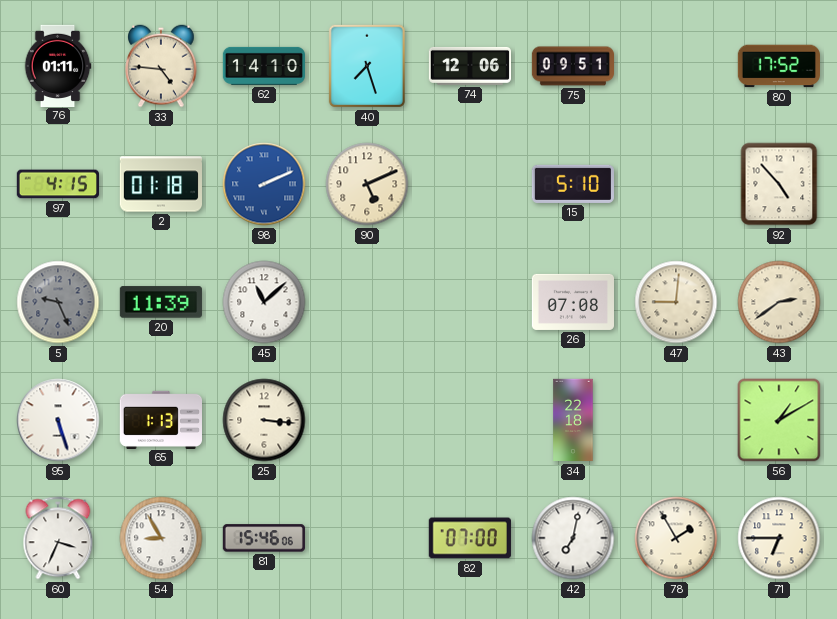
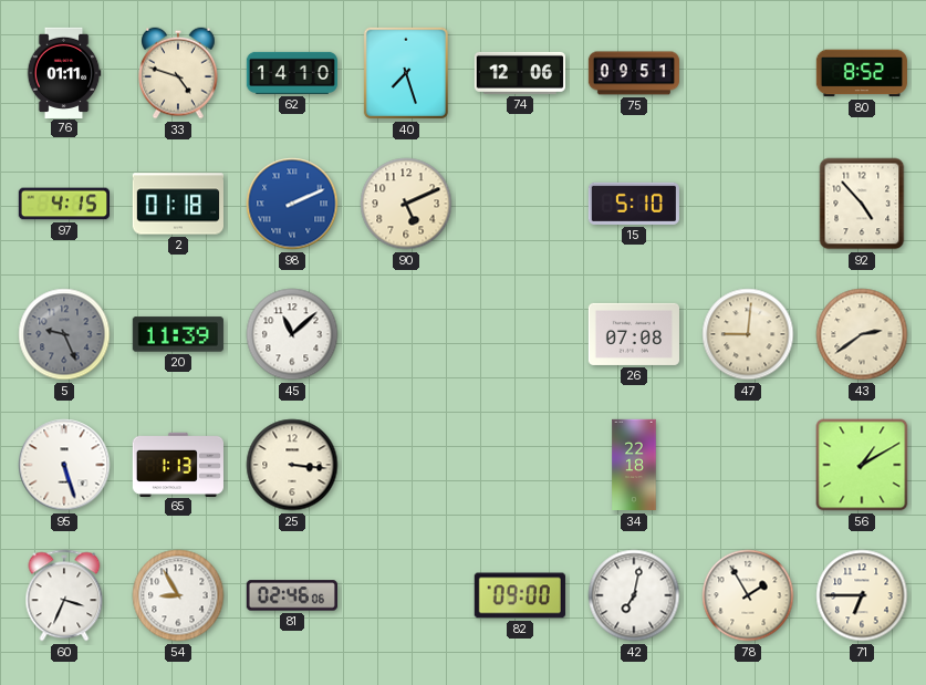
33: 4:46 -> 4:48
80: 17:52 -> 8:52
81: 15:46 -> 02:46
82: 07:00 -> 09:00
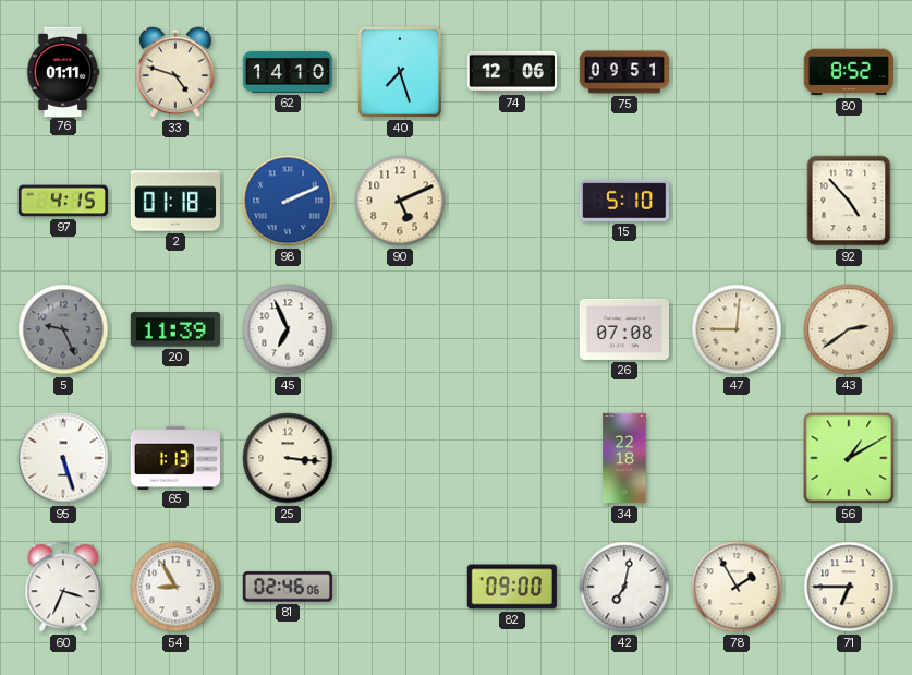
45: 11:08 -> 6:56
